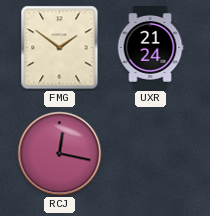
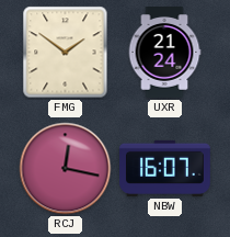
NBW: none -> 16:07
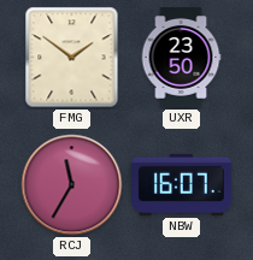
UXR: 21:24 -> 23:50
RCJ: 12:17 -> 11:35
